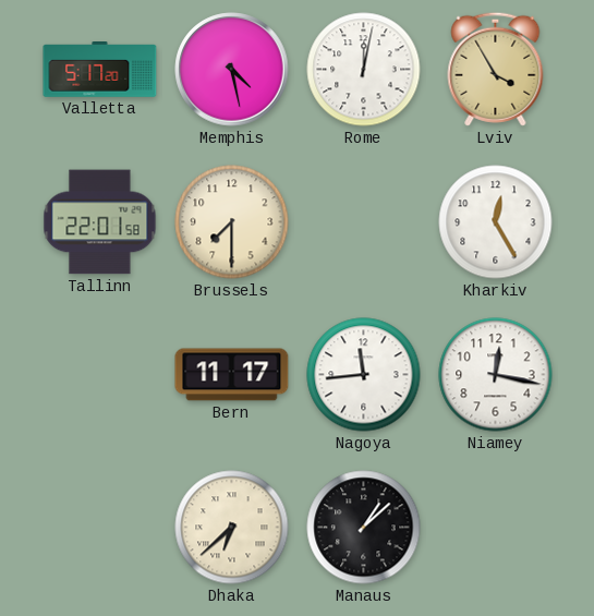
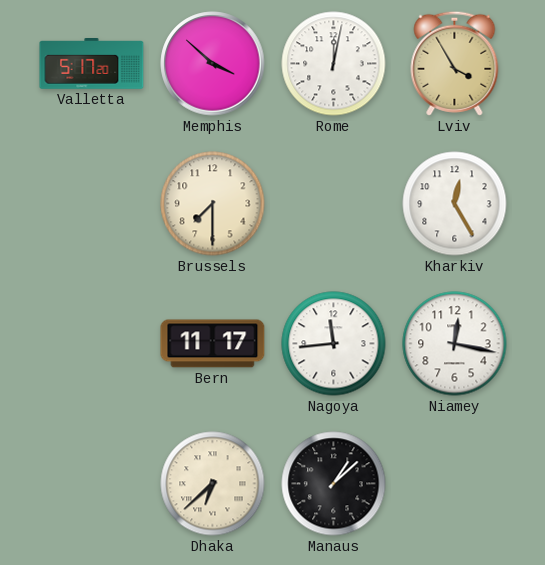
Memphis: 4:28 -> 3:52
Tallinn: 22:01 -> none
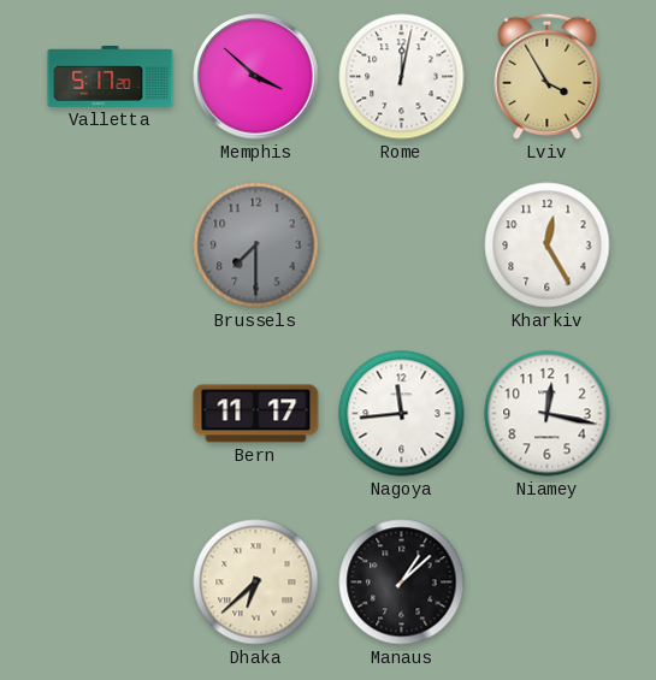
Brussels dial: cream -> grey
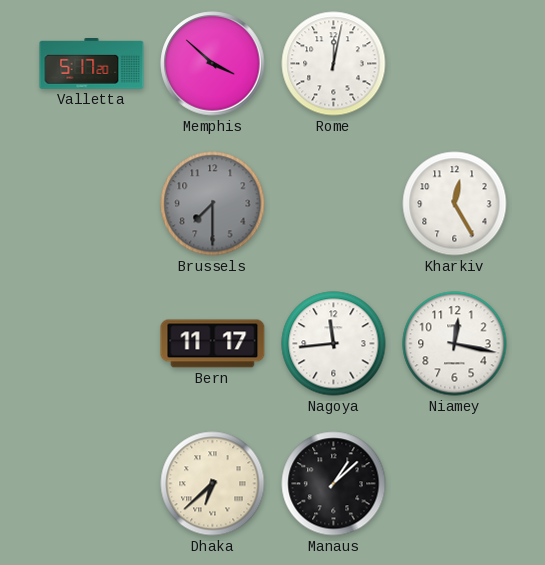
Lviv: 3:55 -> none
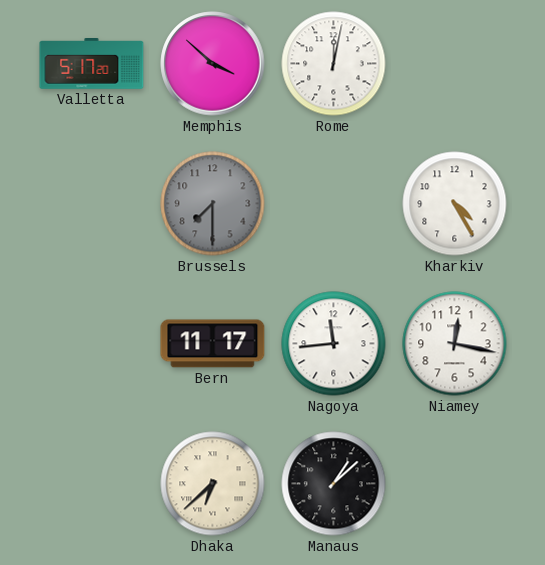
Kharkiv: 12:25 -> 4:25
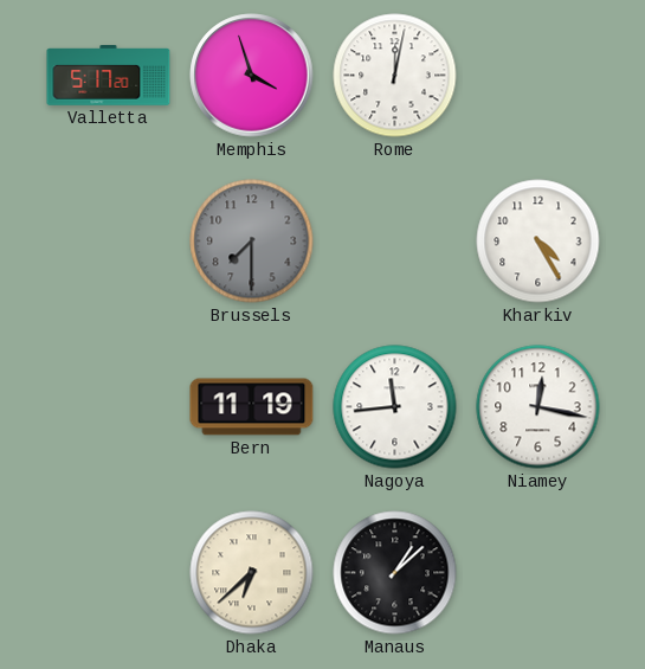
Memphis: 3:52 -> 3:57
Bern: 11:17 -> 11:19
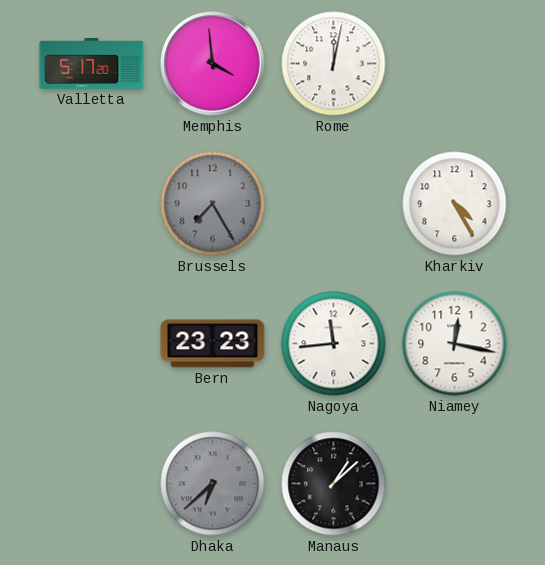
Memphis: 3:57 -> 3:59
Brussels: 7:30 -> 7:25
Bern: 11:19 -> 23:23
Dhaka dial: cream -> grey
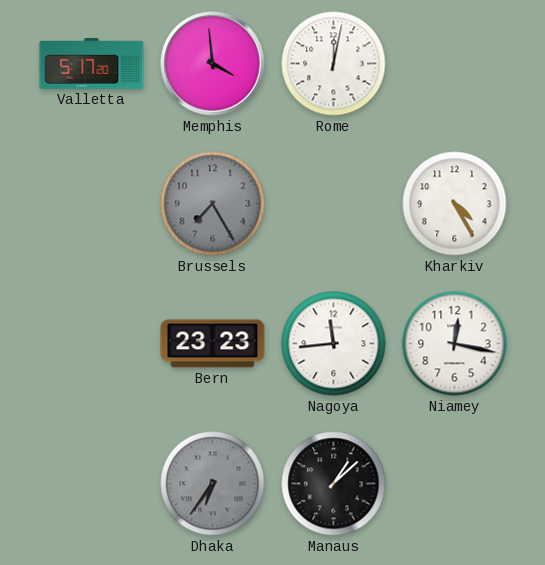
Dhaka: 6:38 -> 6:36
